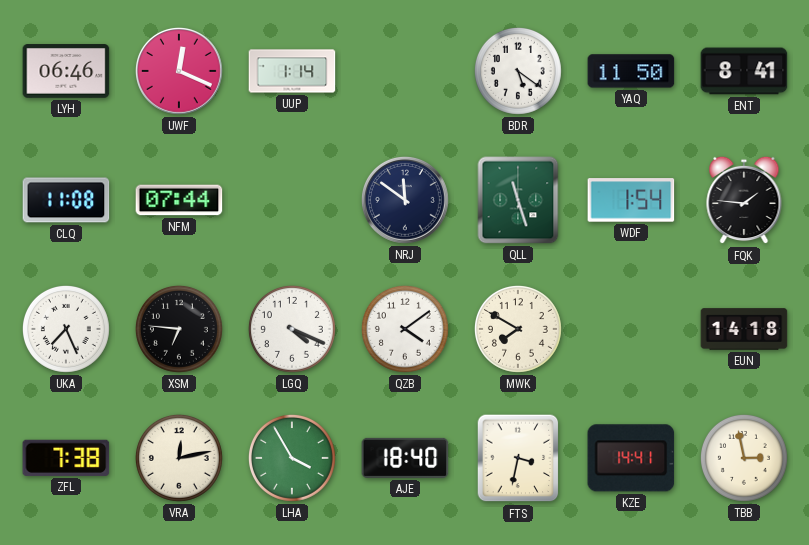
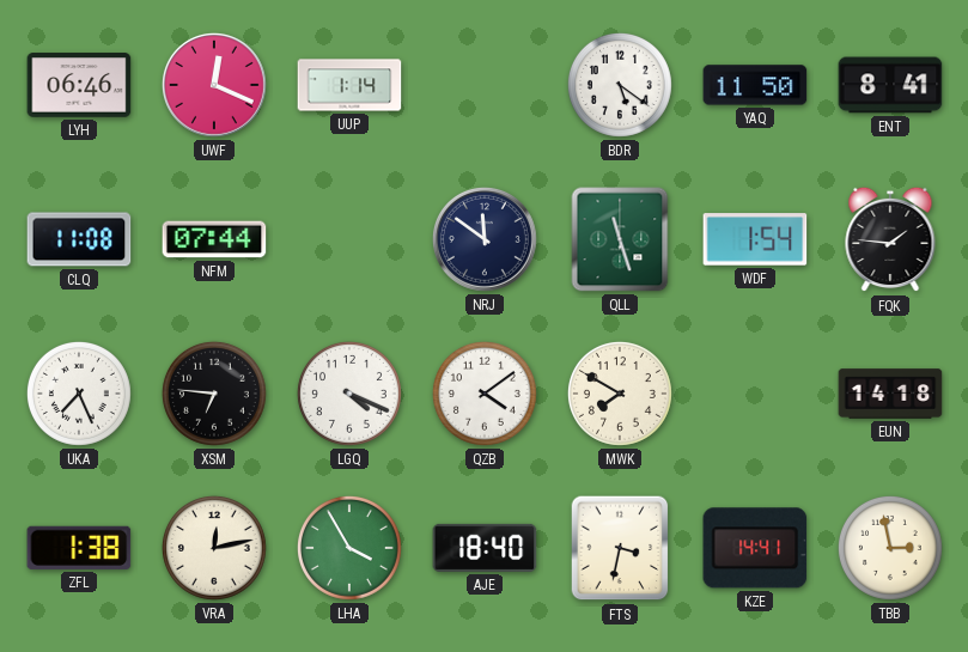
ZFL: 7:38 -> 1:38
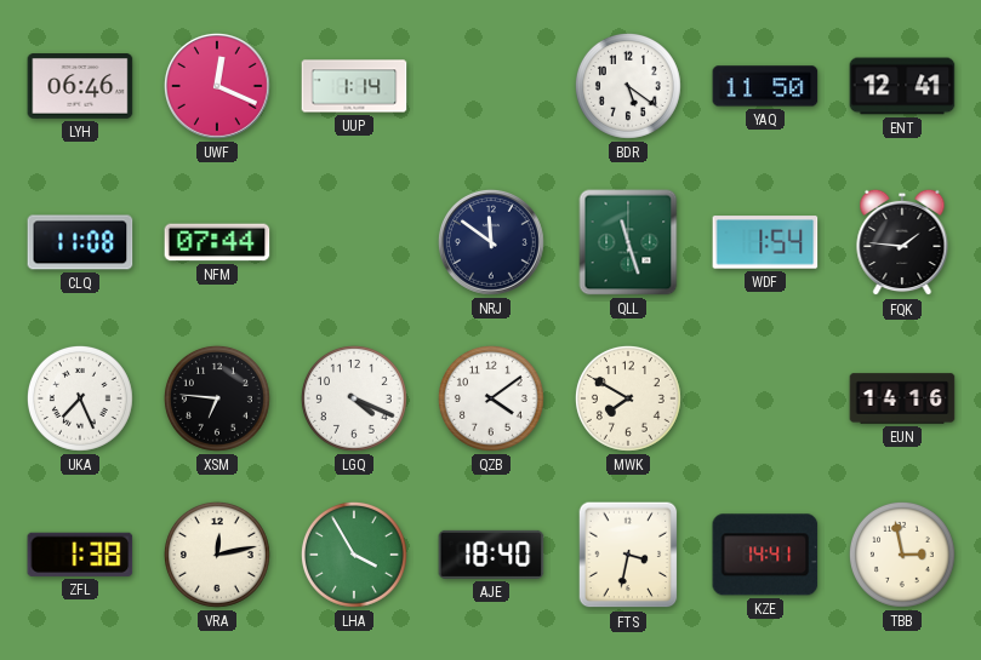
ENT: 8:41 -> 12:41
EUN: 14:18 -> 14:16
